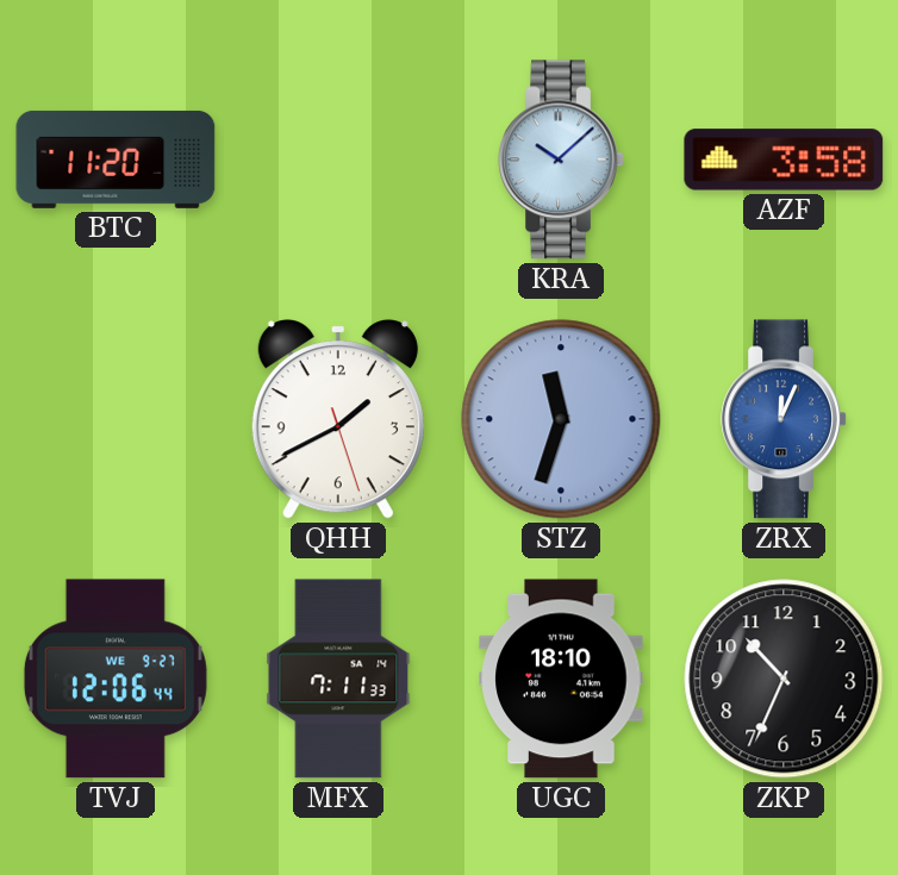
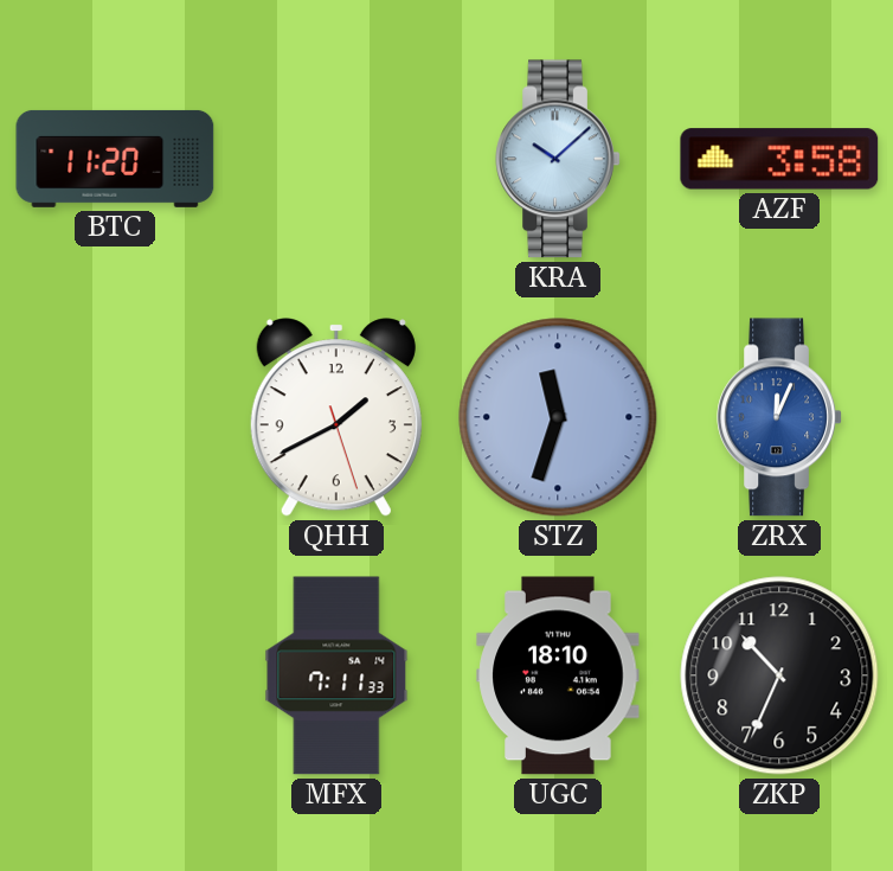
TVJ: 12:06 -> none
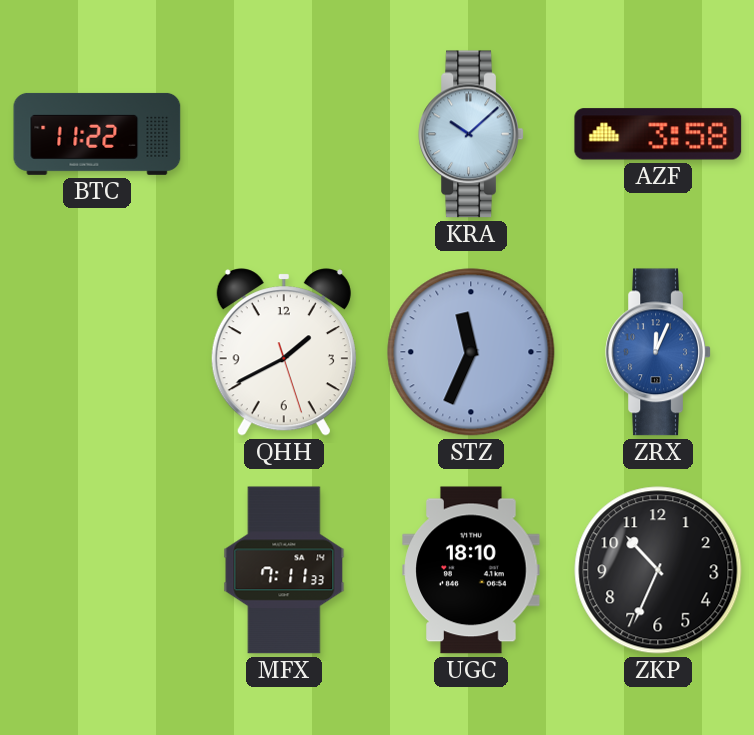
BTC: 11:20 -> 11:22
STZ: 11:33 -> 11:34
